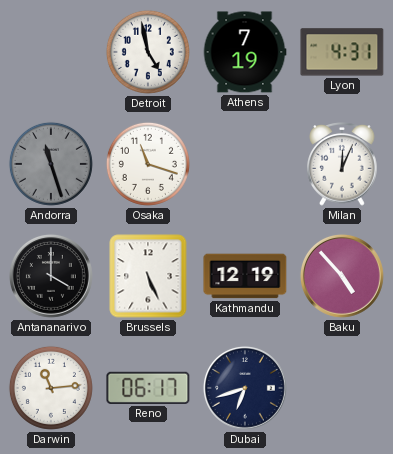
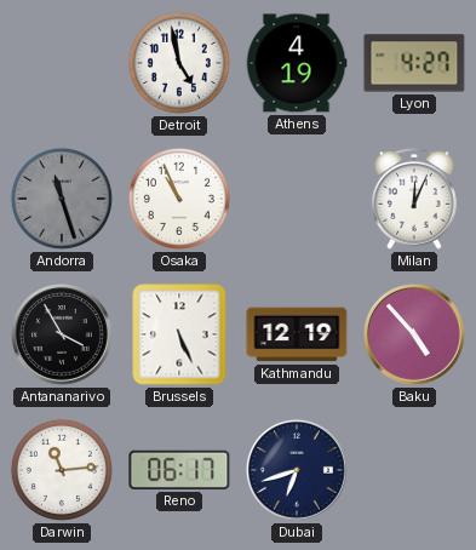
Athens: 7:19 -> 4:19
Lyon: 4:31 -> 4:27
Osaka: 11:18 -> 10:56
Antananarivo: 4:00 -> 3:55
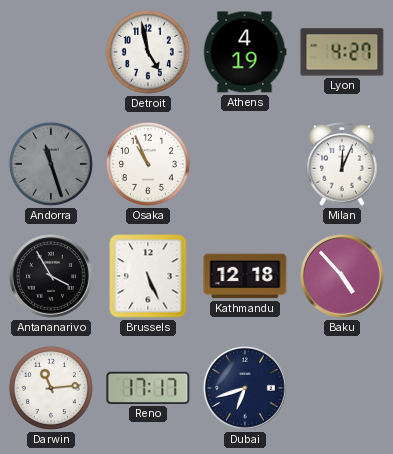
Kathmandu: 12:19 -> 12:18
Reno: 06:17 -> 17:17
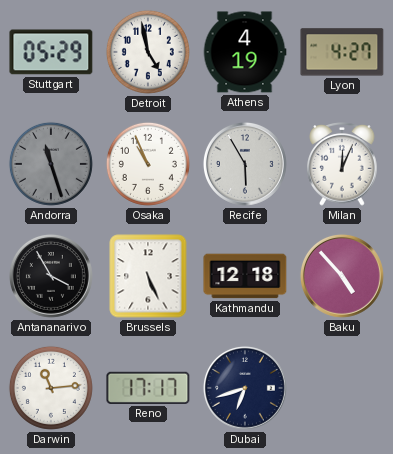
Stuttgart: none -> 05:29
Recife: none -> 5:55
